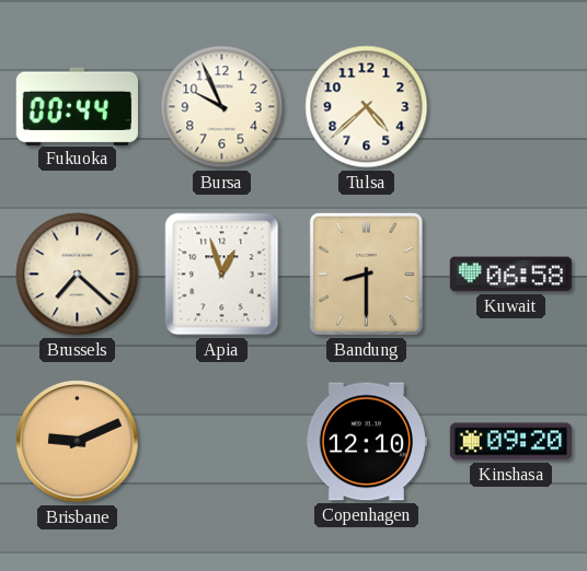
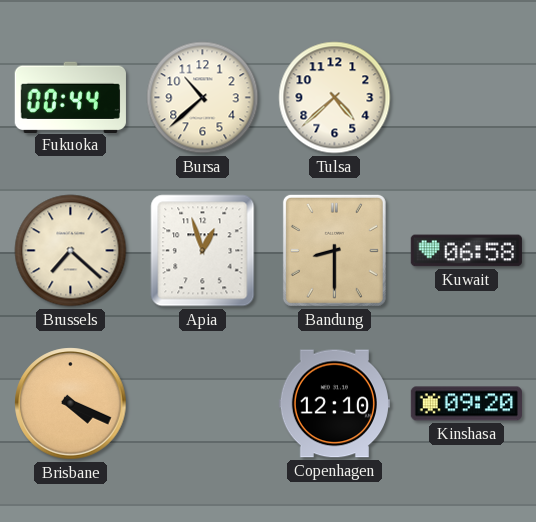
Bursa: 9:56 -> 10:38
Brisbane: 9:11 -> 4:19
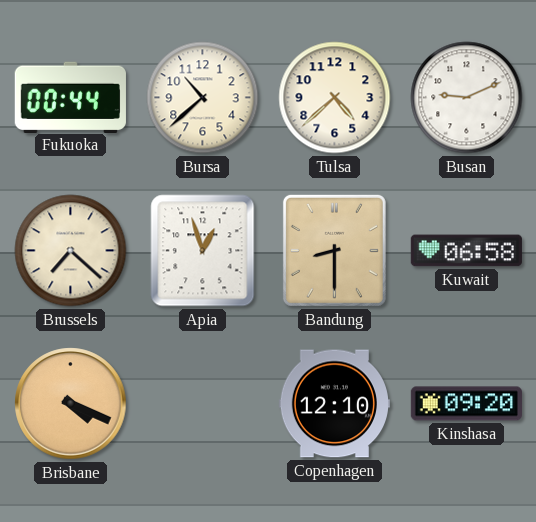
Busan: none -> 9:11
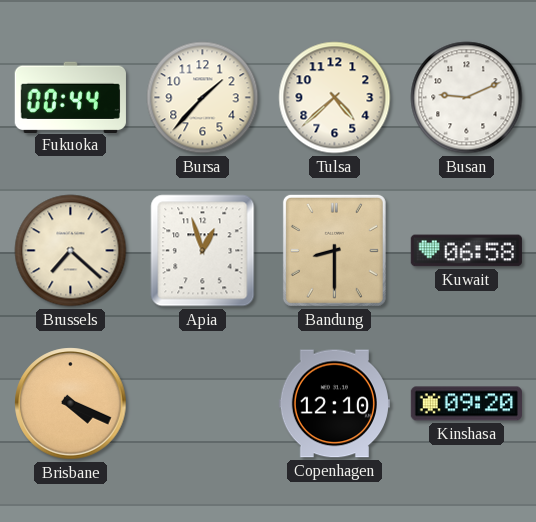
Bursa: 10:38 -> 1:37
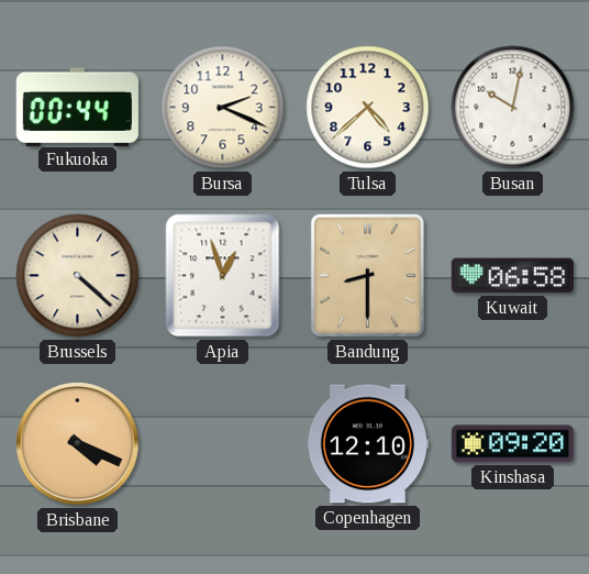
Bursa: 1:37 -> 2:19
Busan: 9:11 -> 10:02
Brussels: 7:22 -> 4:22
